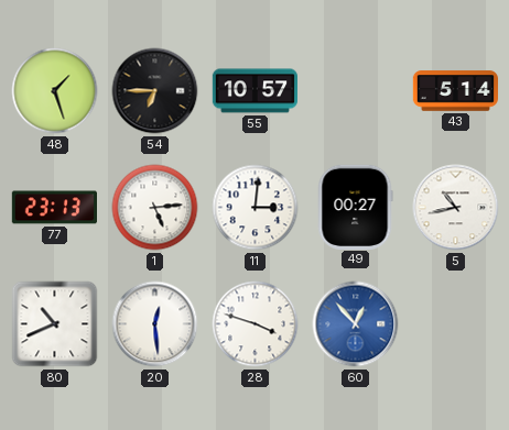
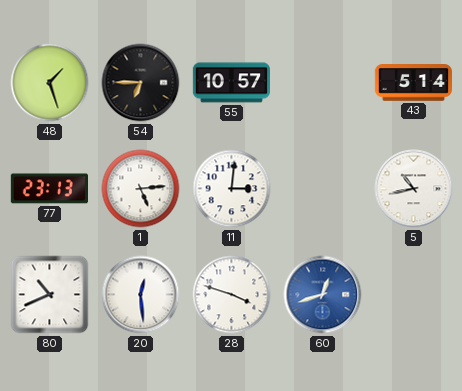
49: 00:27 -> none
60: 12:53 -> 12:42
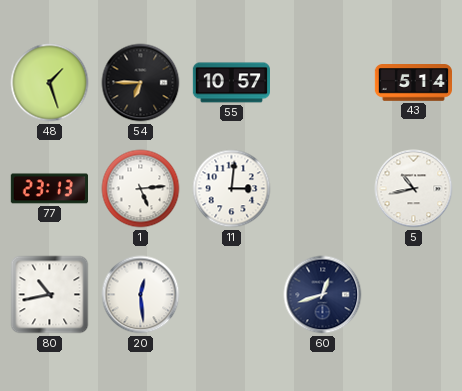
80: 10:41 -> 10:43
28: 3:48 -> none
60 dial: blue -> navy
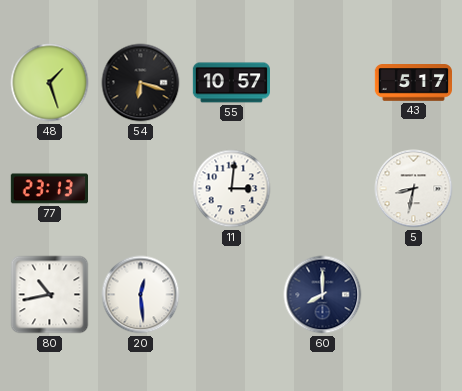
54: 6:45 -> 6:18
43: 5:14 -> 5:17
1: 5:14 -> none
5: 10:43 -> 8:32
60: 12:42 -> 8:00
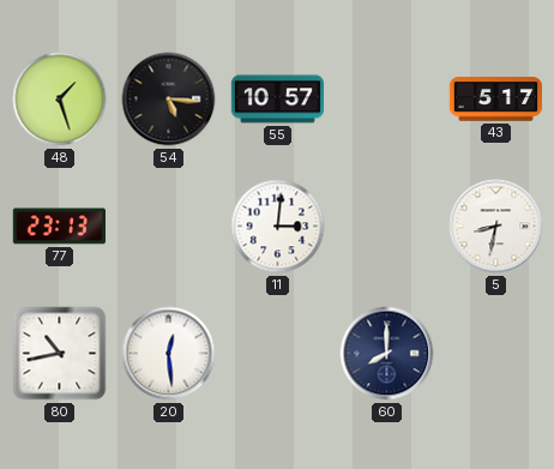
54: 6:18 -> 5:16
